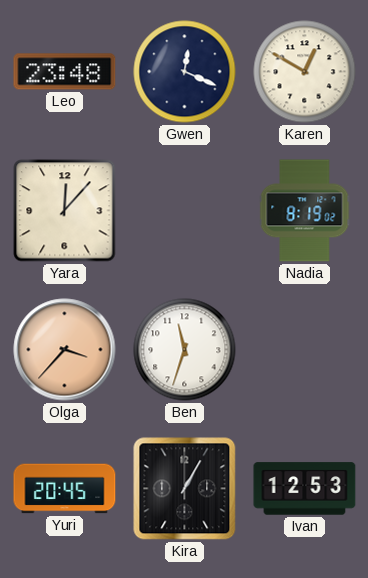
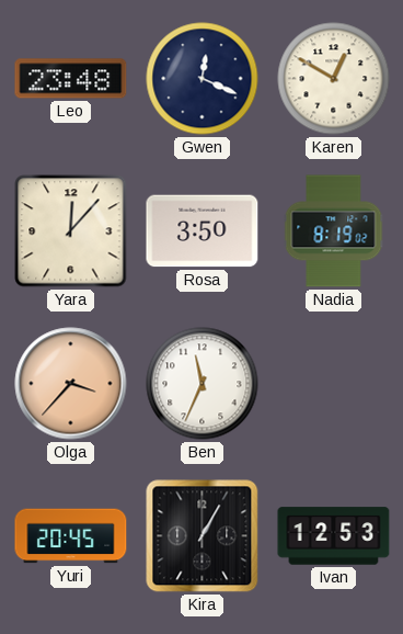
Rosa: none -> 3:50
Ben: 11:33 -> 11:34
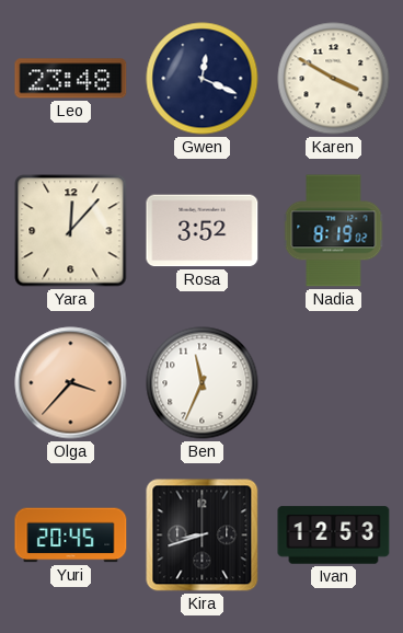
Karen: 12:50 -> 3:50
Rosa: 3:50 -> 3:52
Kira: 1:05 -> 8:42
